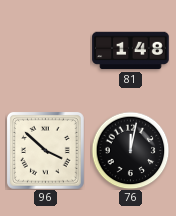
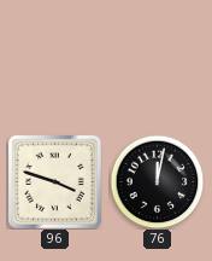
81: 1:48 -> none
96: 3:52 -> 3:48
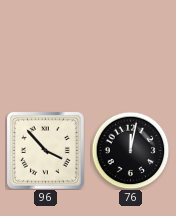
96: 3:48 -> 3:53
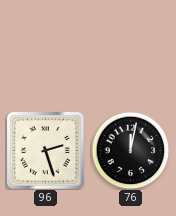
96: 3:53 -> 2:27
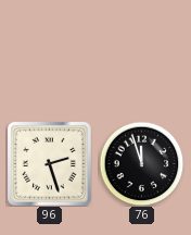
76: 12:02 -> 11:57
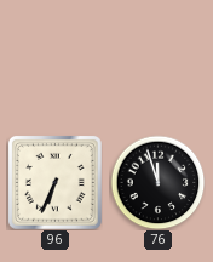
96: 2:27 -> 6:34
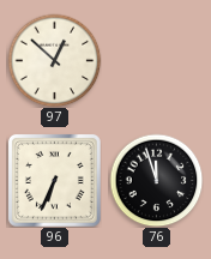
97: none -> 12:52
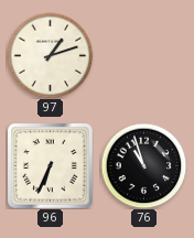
97: 12:52 -> 1:12
76: 11:57 -> 10:57
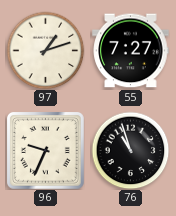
55: none -> 7:27
96: 6:34 -> 9:34
